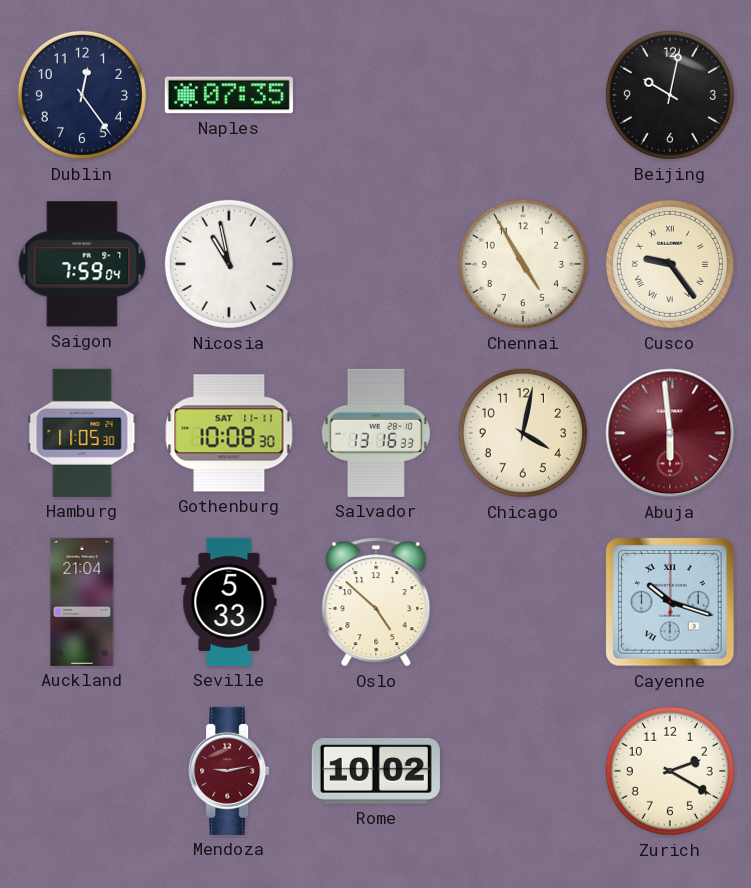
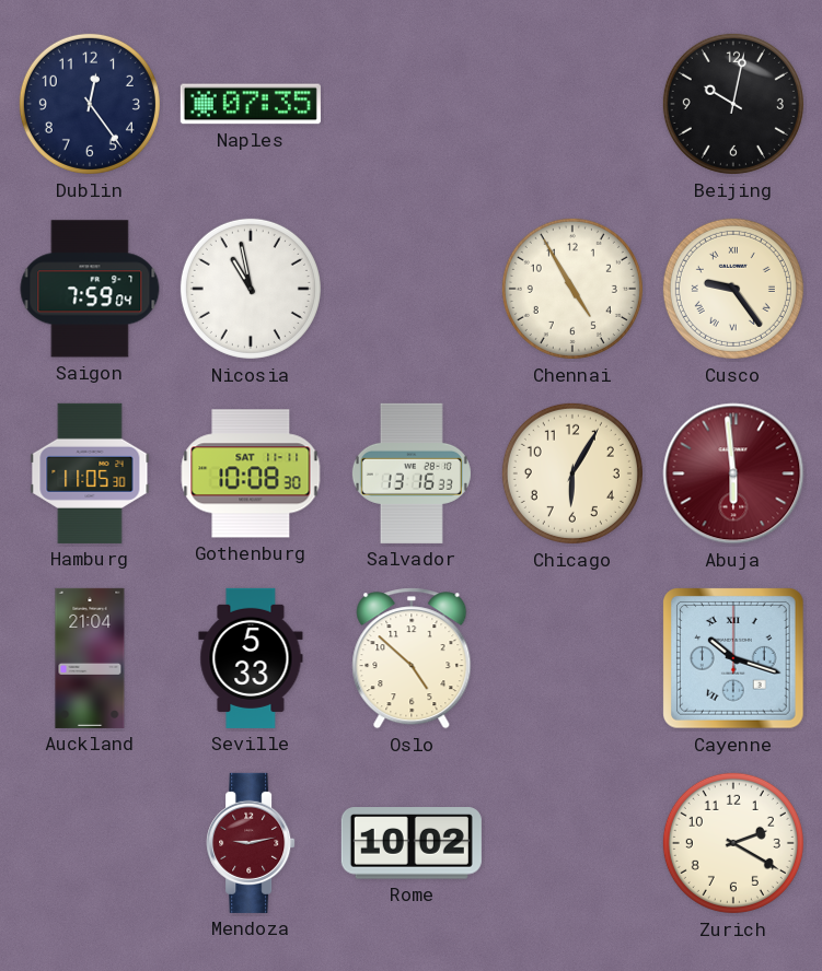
Chicago: 4:02 -> 6:05
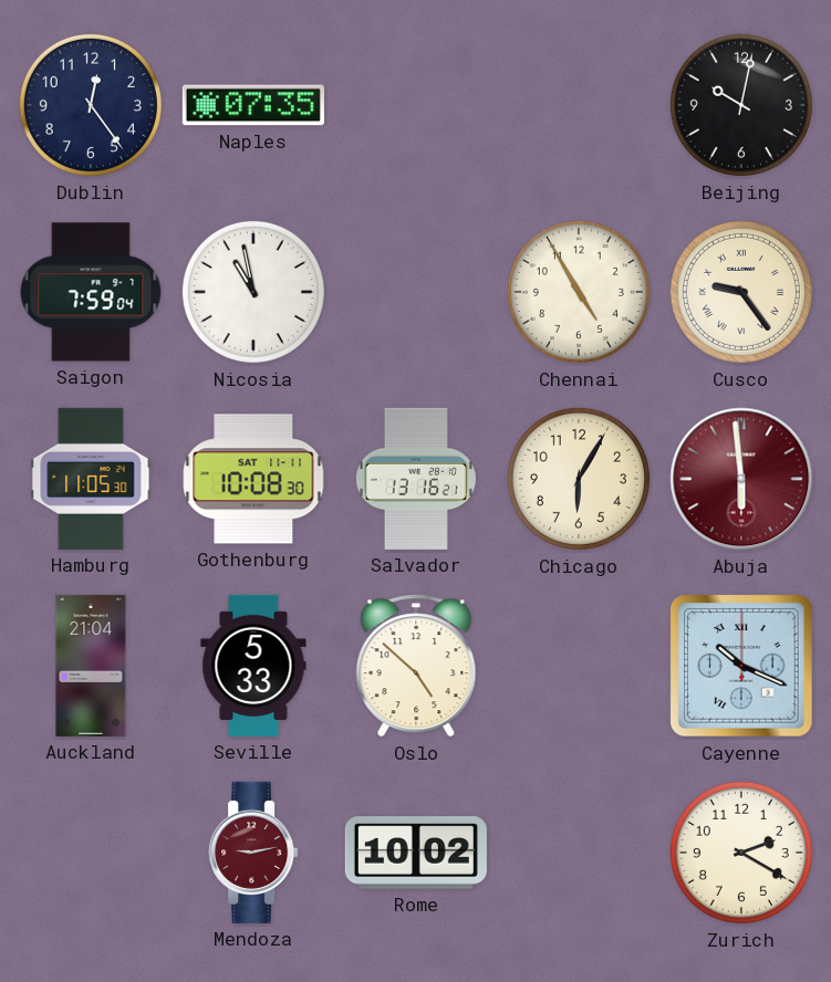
Salvador: 13:16:33 -> 13:16:21
Cayenne: 10:18 -> 10:19
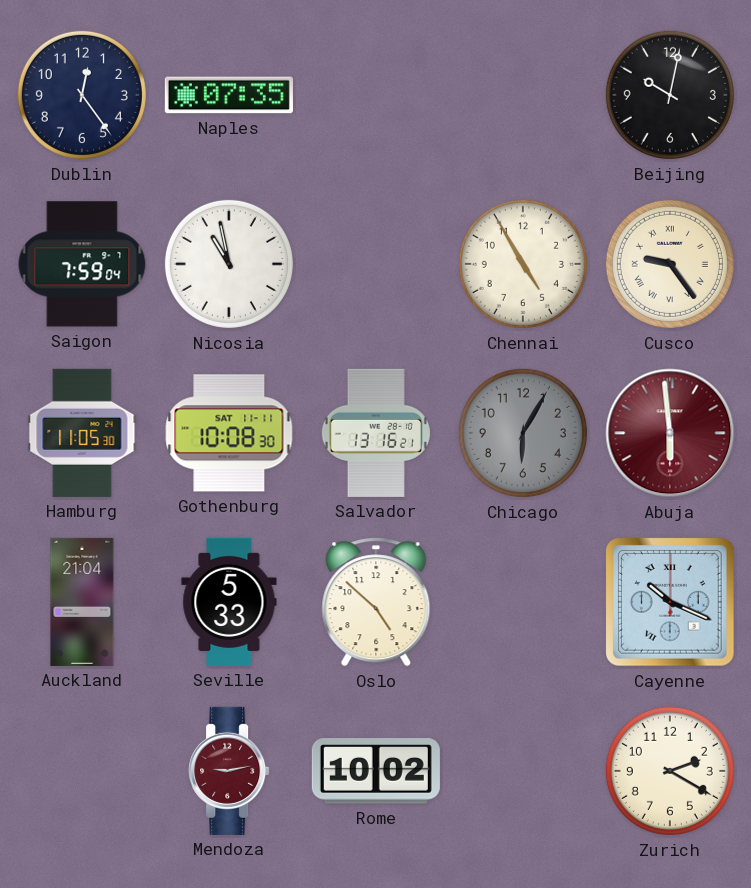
Chicago dial: cream -> grey
